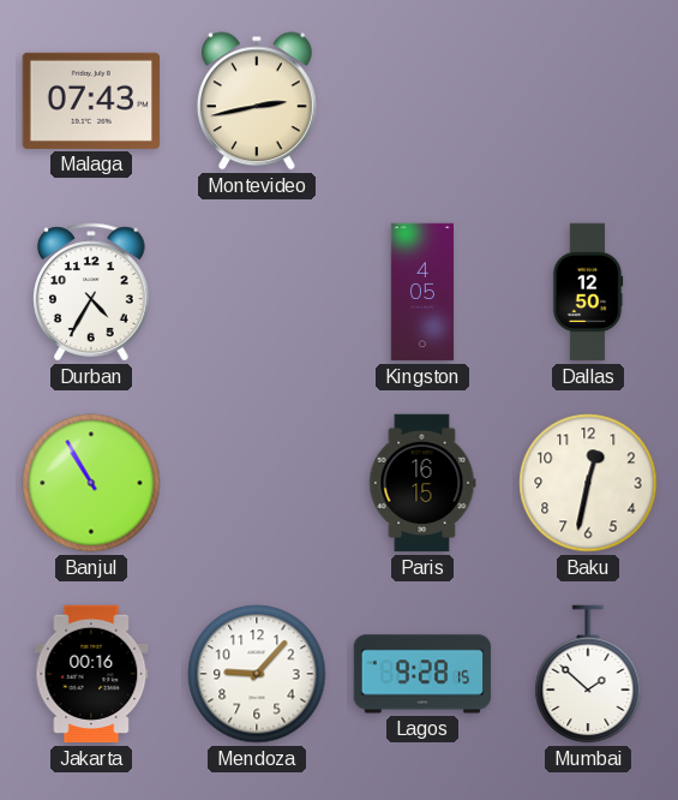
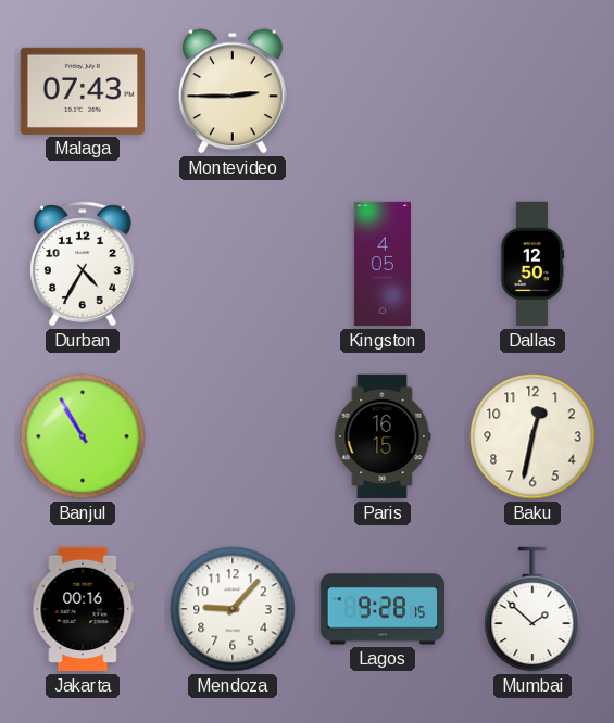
Montevideo: 2:43 -> 2:45
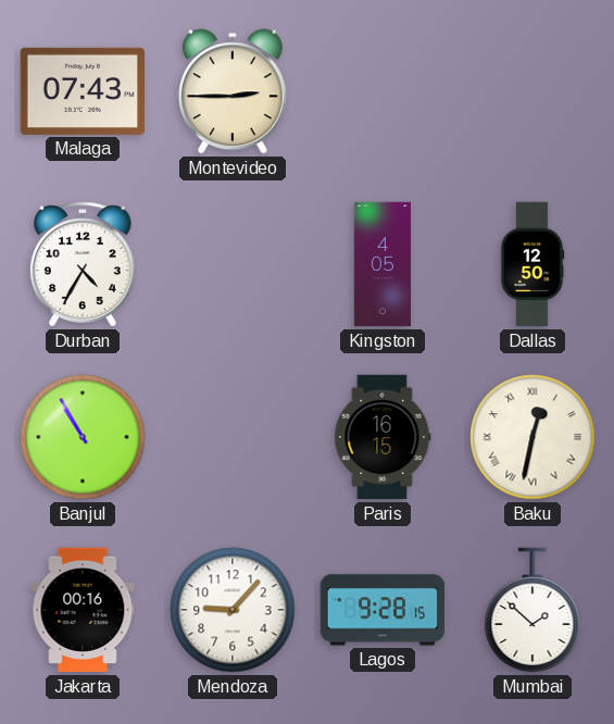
Baku numerals: Arabic -> Roman
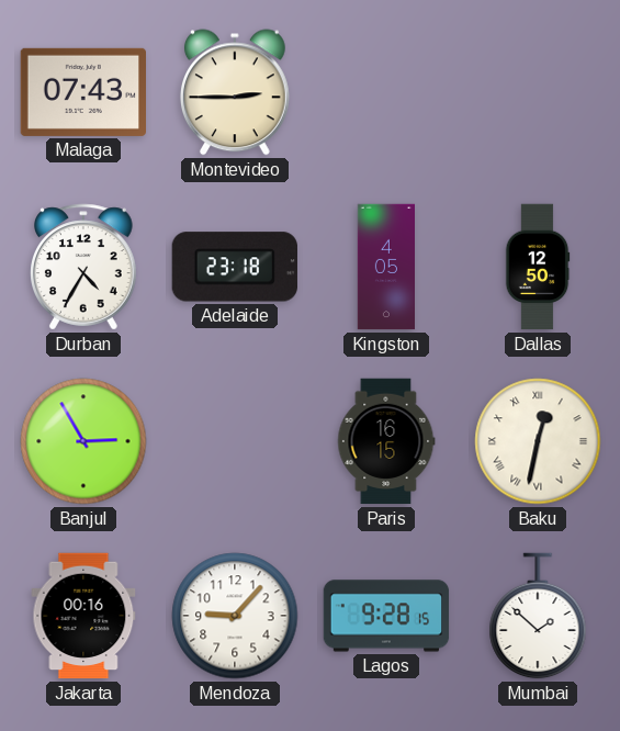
Adelaide: none -> 23:18
Banjul: 10:55 -> 2:55
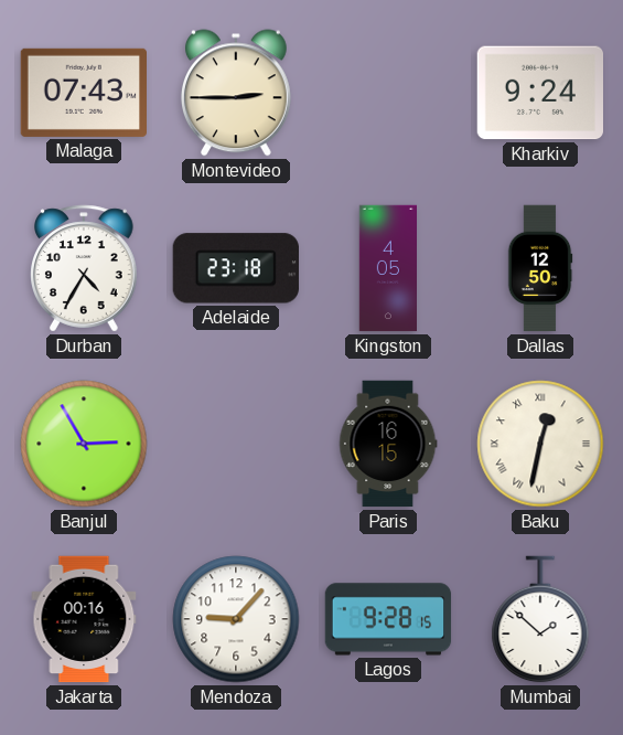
Kharkiv: none -> 9:24
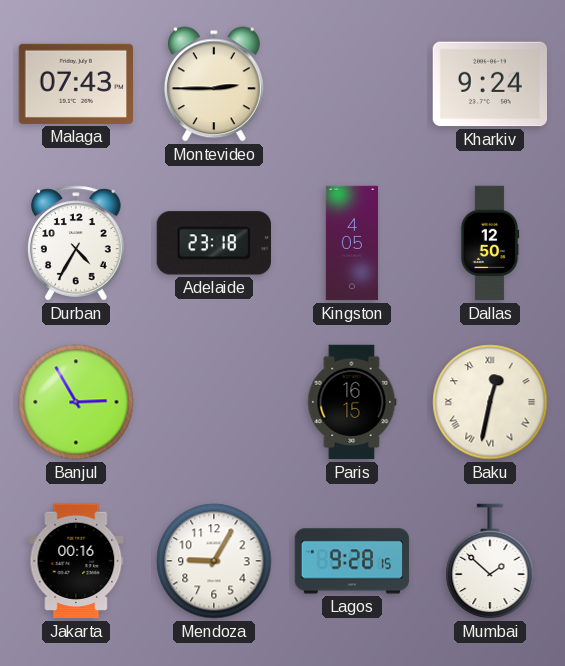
Mendoza: 9:07 -> 9:05
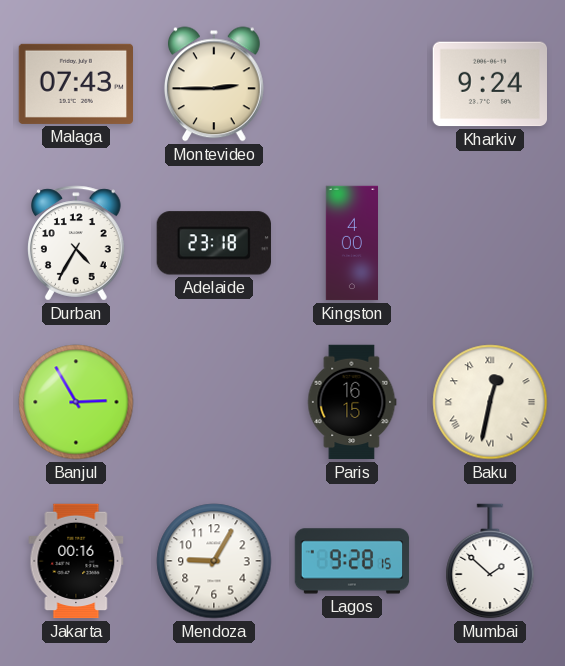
Kingston: 4:05 -> 4:00
Dallas: 12:50 -> none
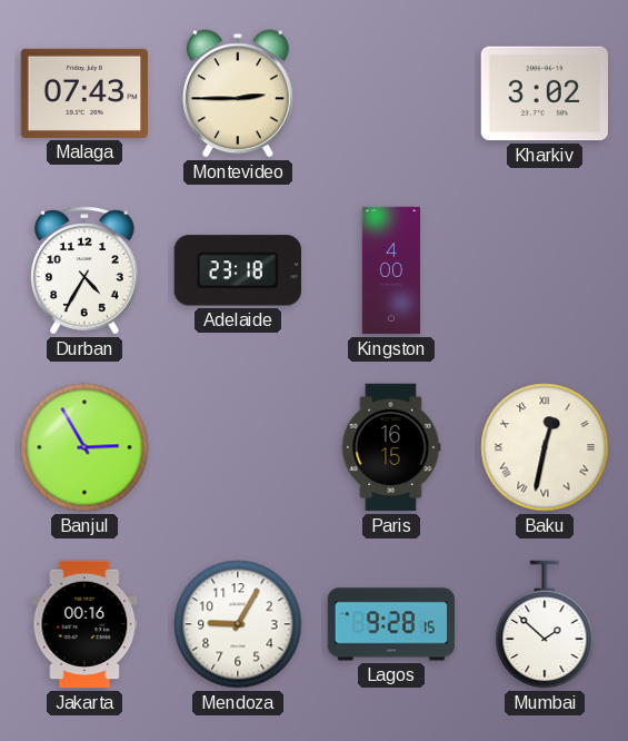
Kharkiv: 9:24 -> 3:02
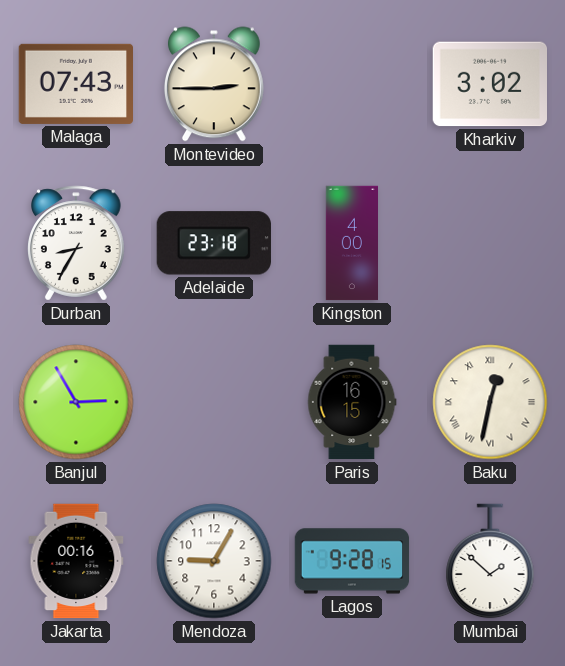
Durban: 4:35 -> 8:35
